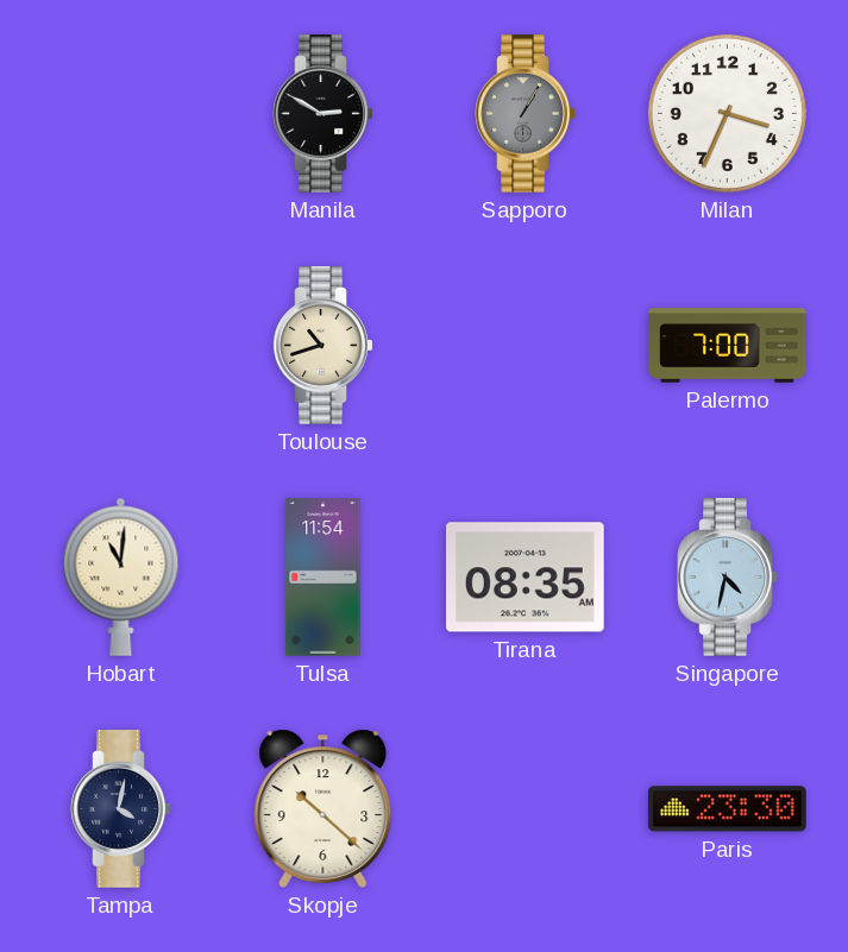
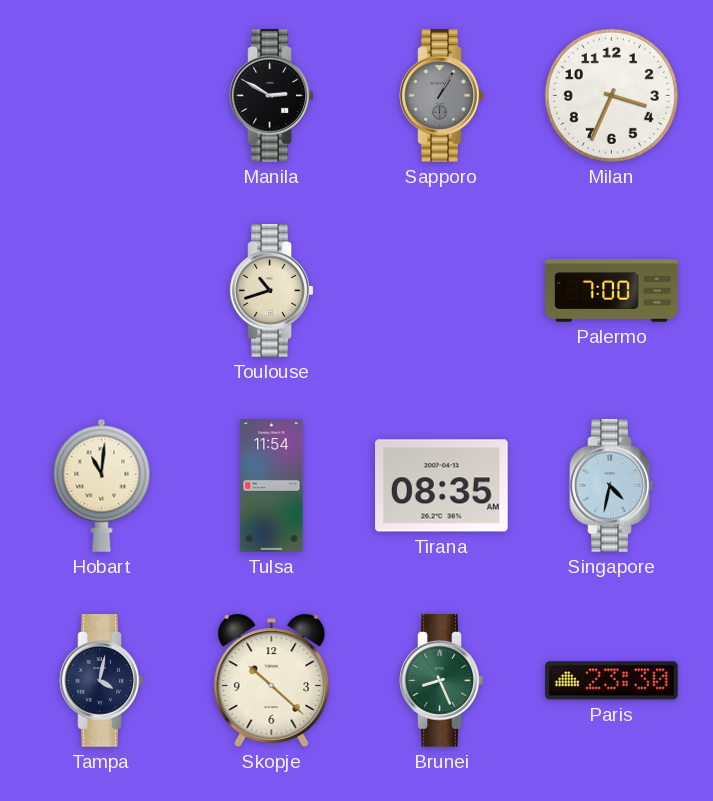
Brunei: none -> 8:26
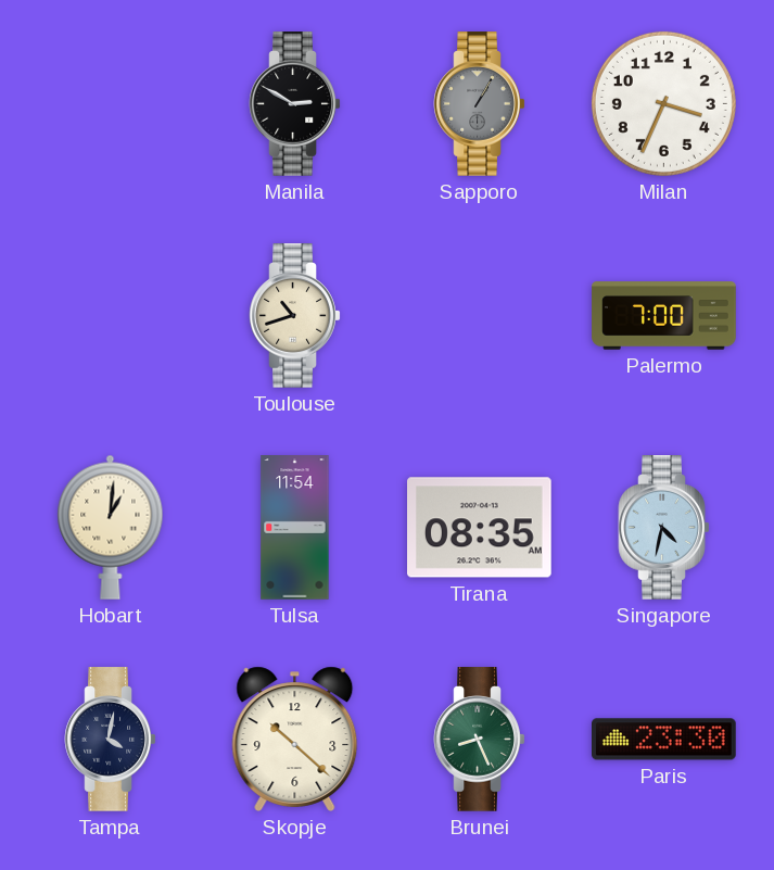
Hobart: 11:01 -> 1:01
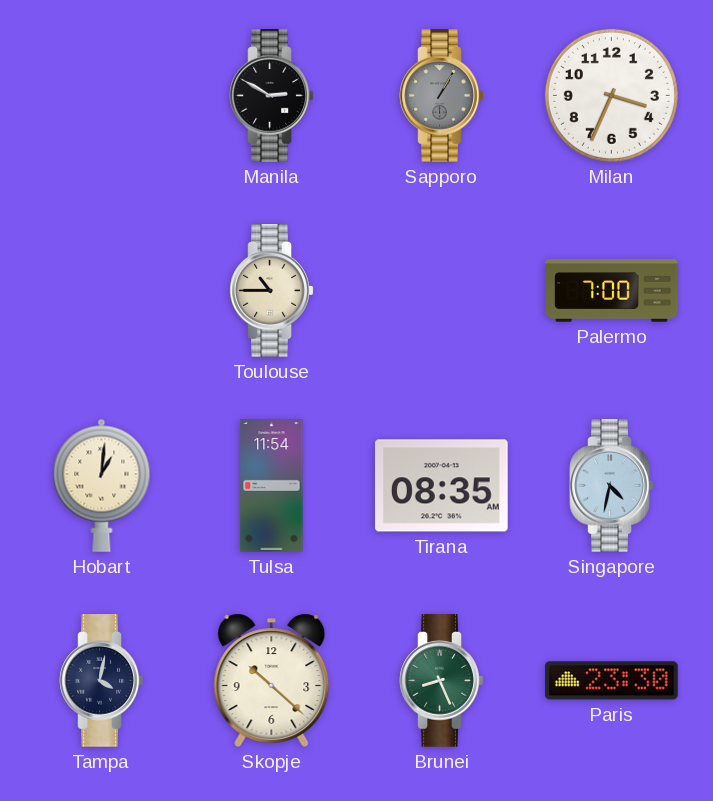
Toulouse: 10:42 -> 10:45
